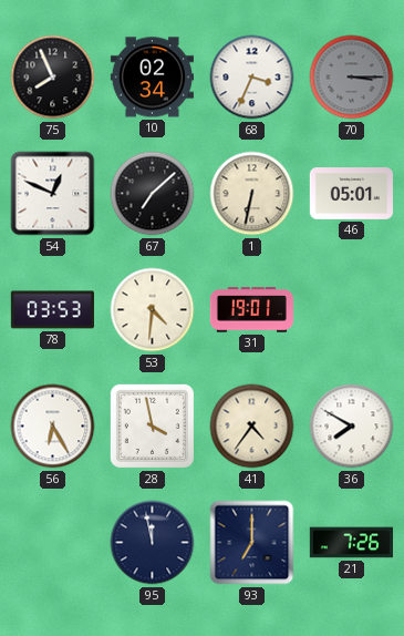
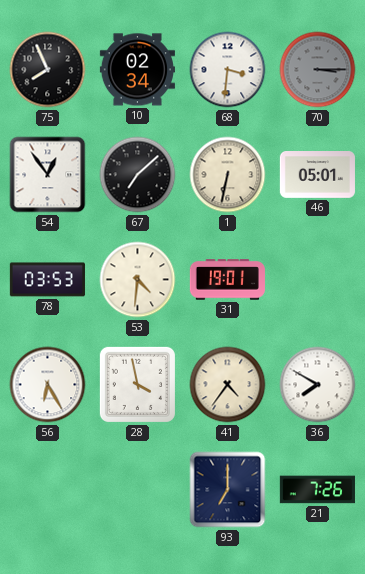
68: 3:34 -> 3:31
54: 12:49 -> 12:54
95: 11:58 -> none
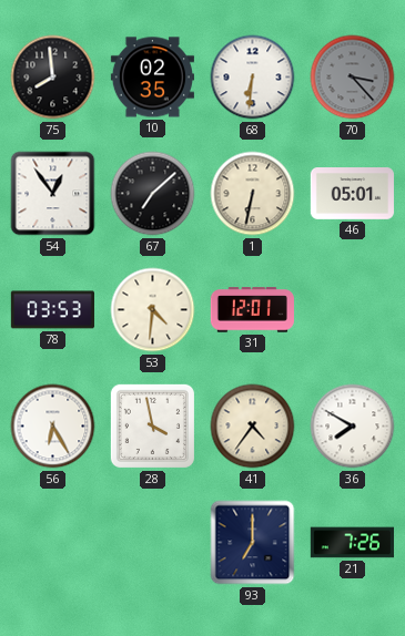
75: 7:56 -> 7:59
10: 02:34 -> 02:35
68: 3:31 -> 6:31
70: 3:15 -> 3:23
31: 19:01 -> 12:01
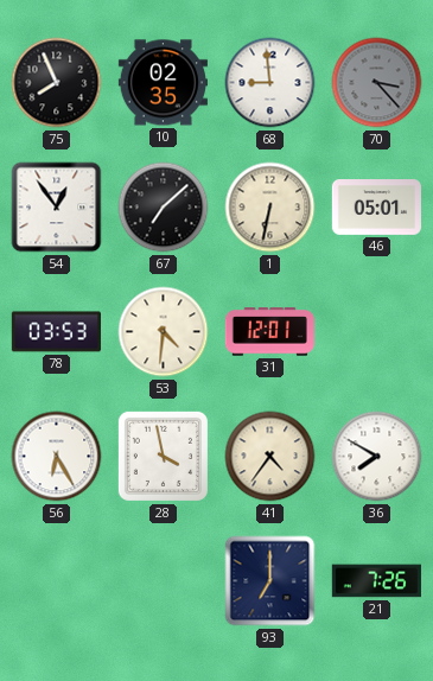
75: 7:59 -> 7:56
68: 6:31 -> 8:59
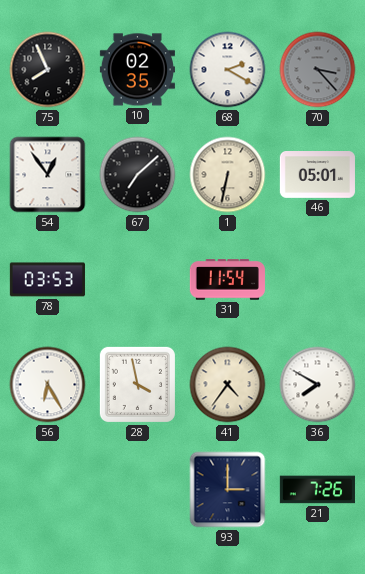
68: 8:59 -> 2:20
53: 4:31 -> none
31: 12:01 -> 11:54
93: 7:00 -> 3:00
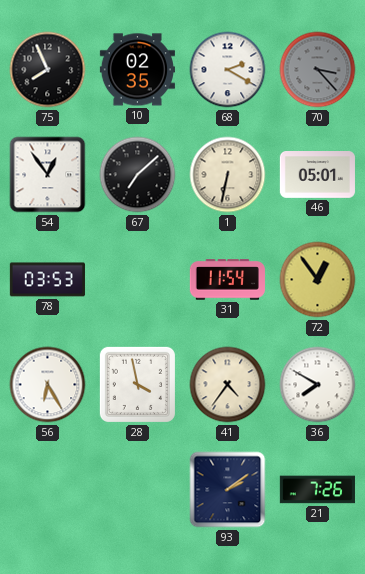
72: none -> 12:54
93: 3:00 -> 2:09
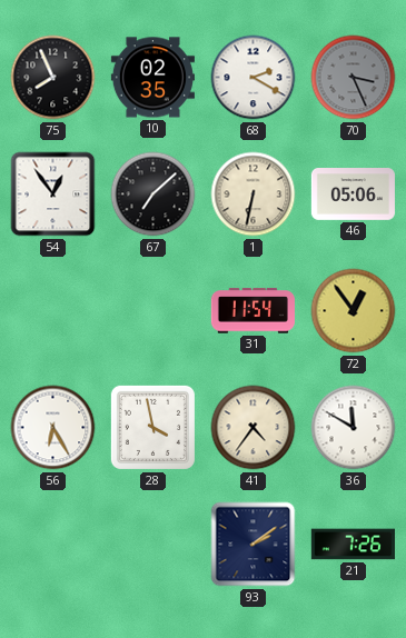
70: 3:23 -> 3:26
46: 05:01 -> 05:06
78: 03:53 -> none
36: 7:50 -> 11:50
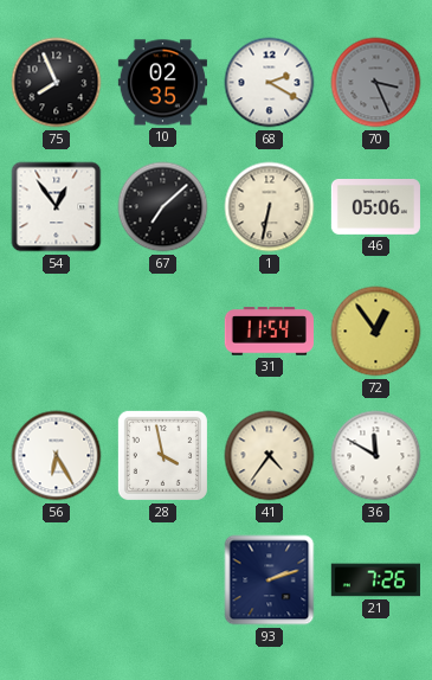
93: 2:09 -> 2:12
